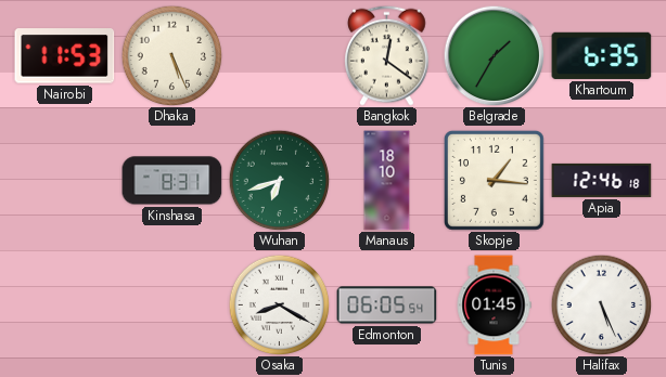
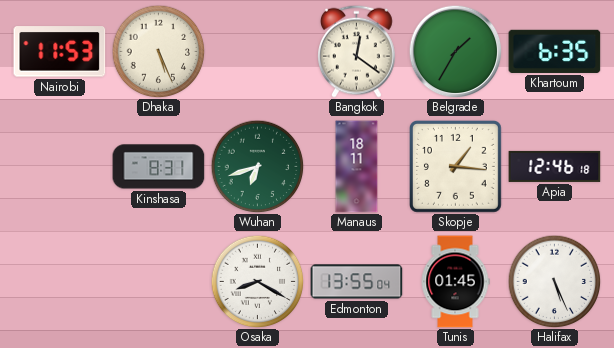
Manaus: 18:10 -> 18:11
Edmonton: 06:05 -> 13:55
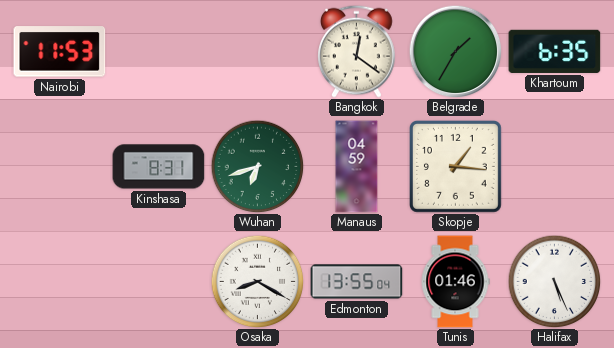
Dhaka: 5:26 -> none
Manaus: 18:11 -> 04:59
Apia: 12:46 -> none
Tunis: 01:45 -> 01:46
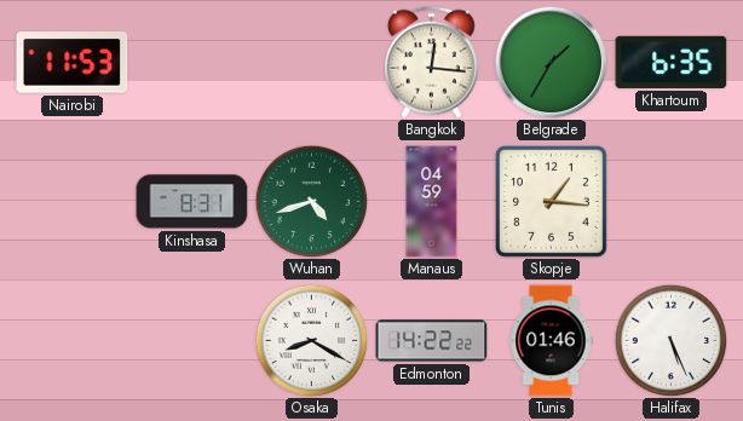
Bangkok: 12:21 -> 12:16
Wuhan: 6:42 -> 4:42
Edmonton: 13:55 -> 14:22
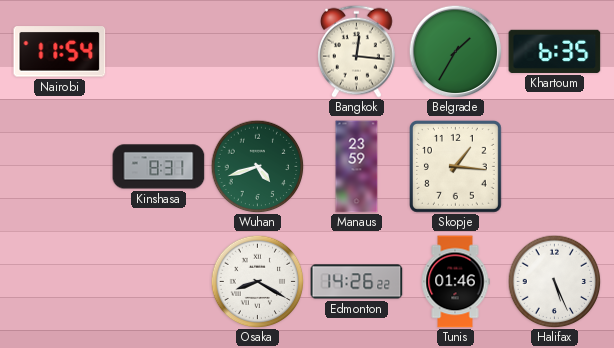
Nairobi: 11:53 -> 11:54
Manaus: 04:59 -> 23:59
Edmonton: 14:22 -> 14:26
